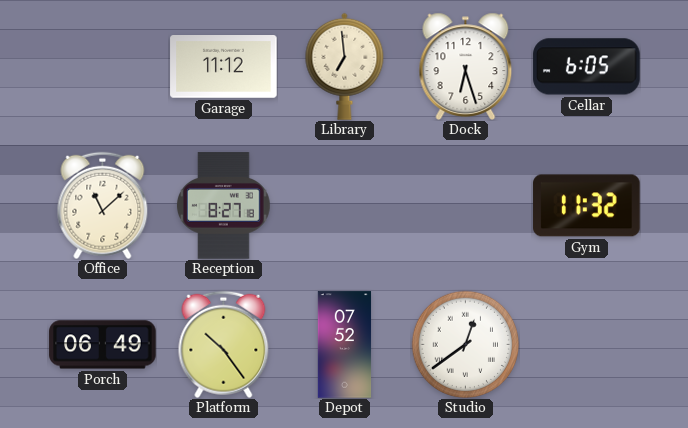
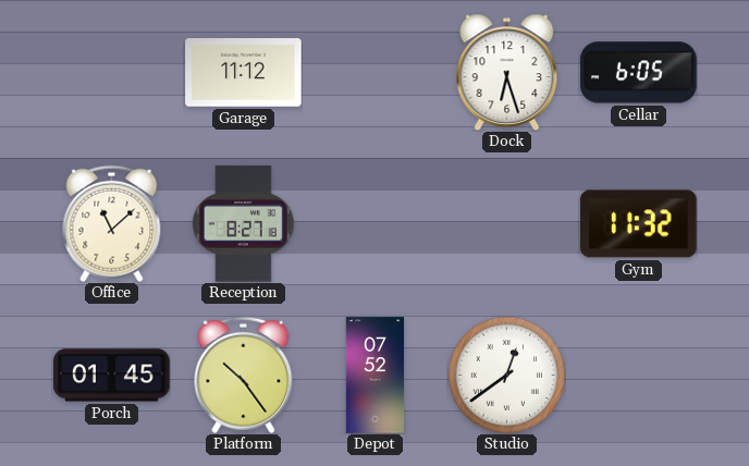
Library: 6:59 -> none
Porch: 06:49 -> 01:45
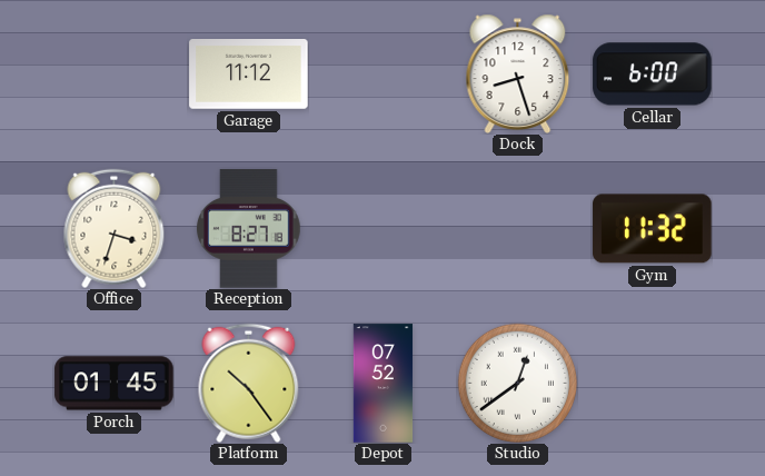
Dock: 6:27 -> 8:27
Cellar: 6:05 -> 6:00
Office: 11:08 -> 3:33
